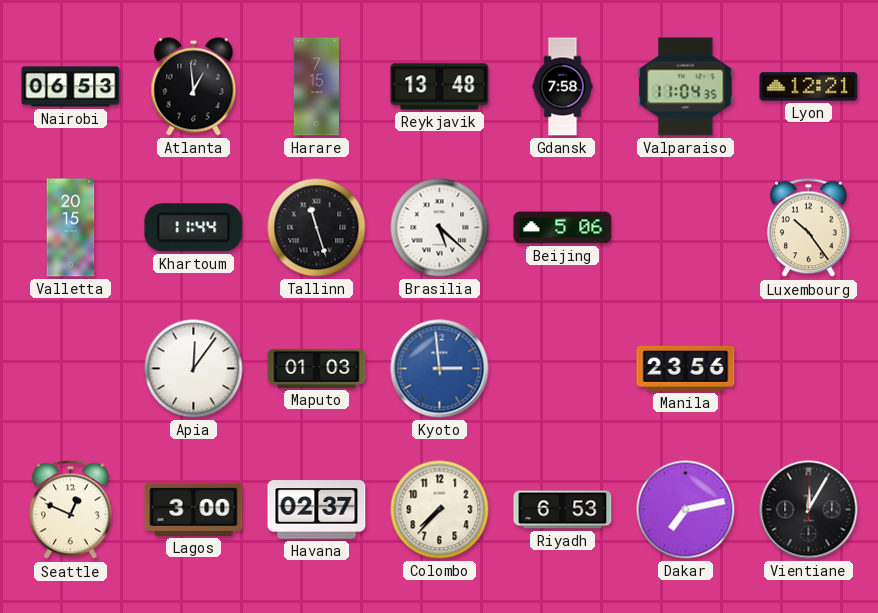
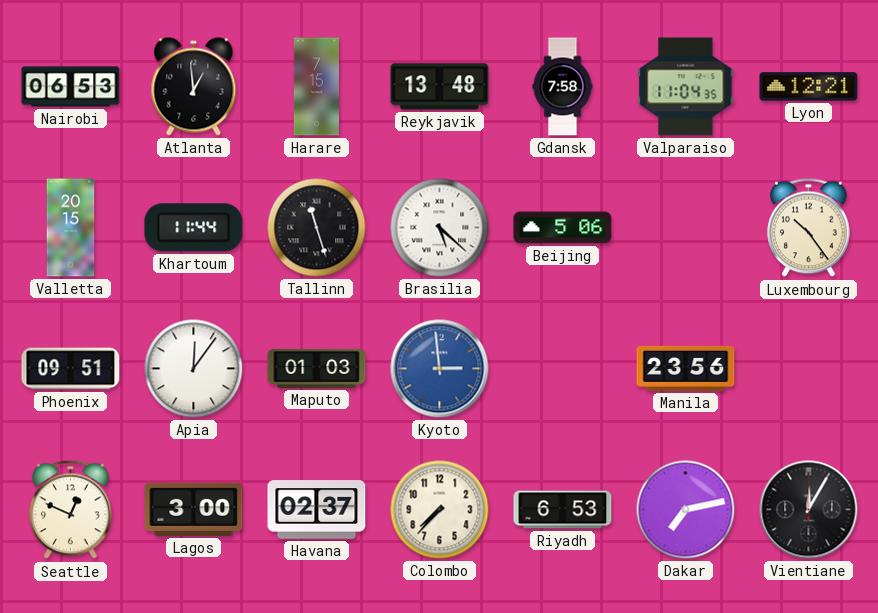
Phoenix: none -> 09:51
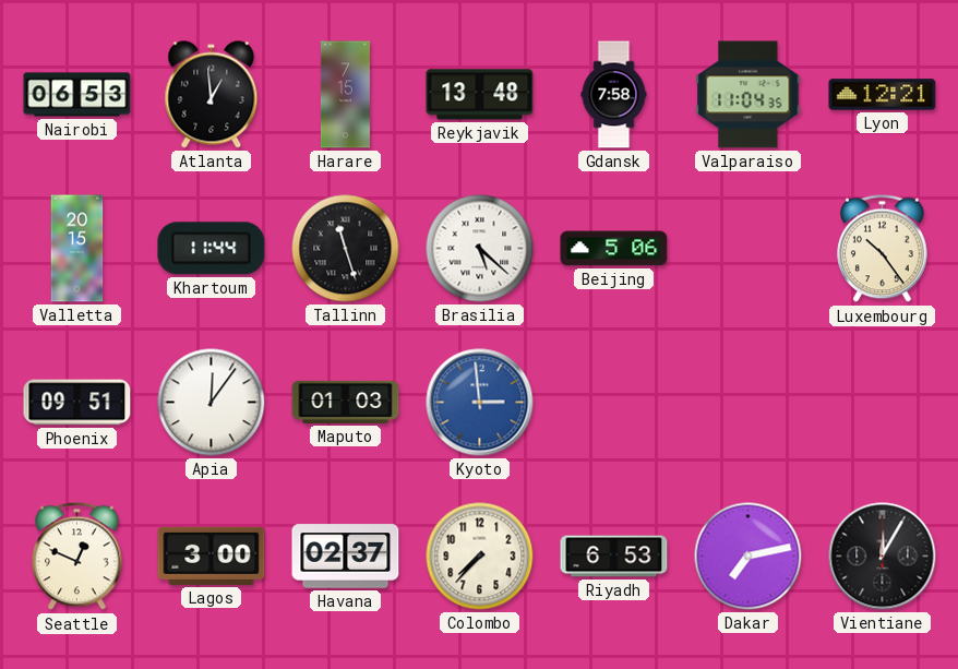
Manila: 23:56 -> none
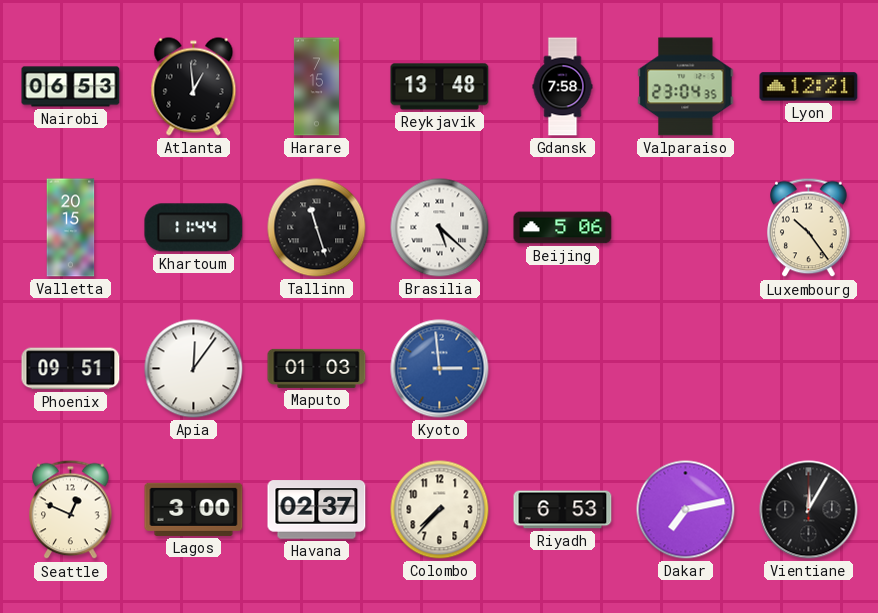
Valparaiso: 11:04 -> 23:04
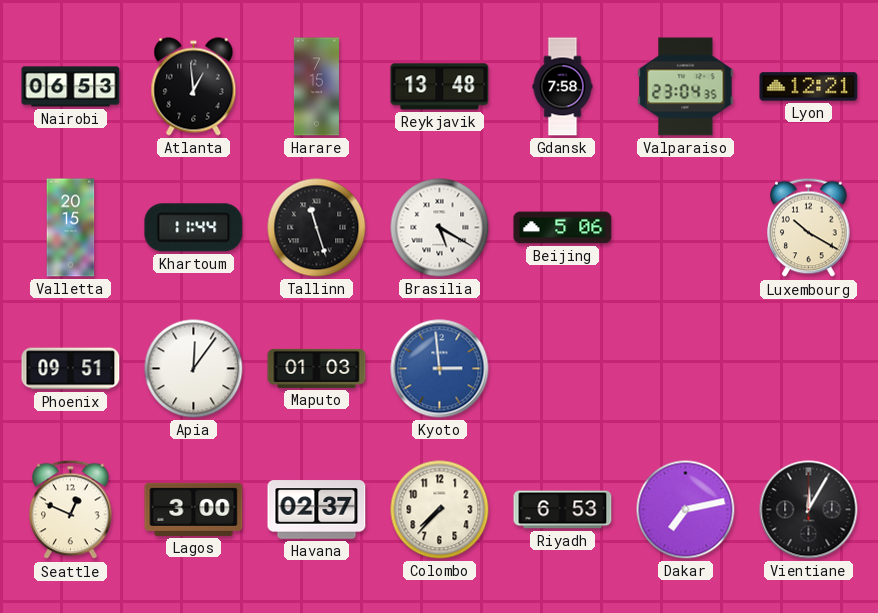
Brasilia: 5:22 -> 5:20
Luxembourg: 10:24 -> 10:20
